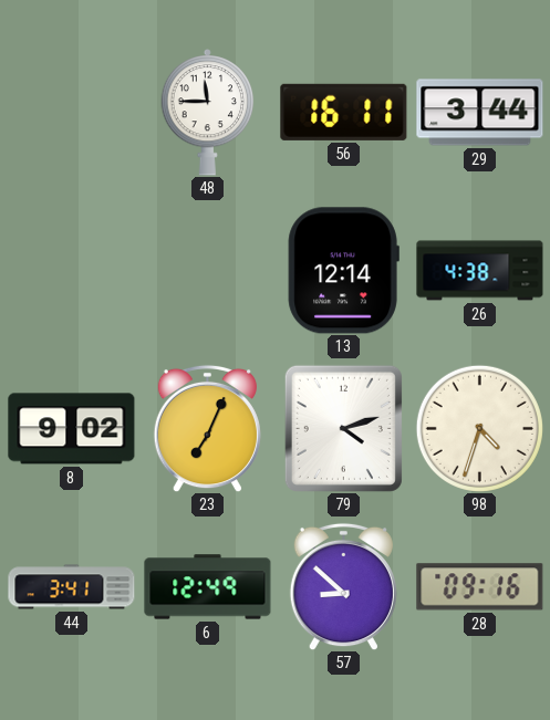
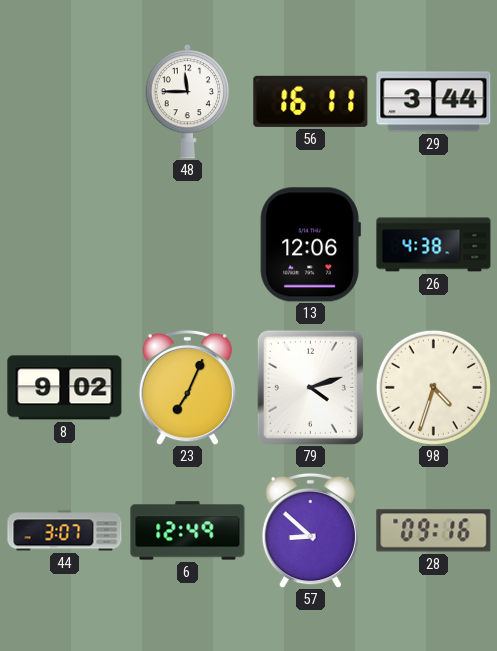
13: 12:14 -> 12:06
44: 3:41 -> 3:07
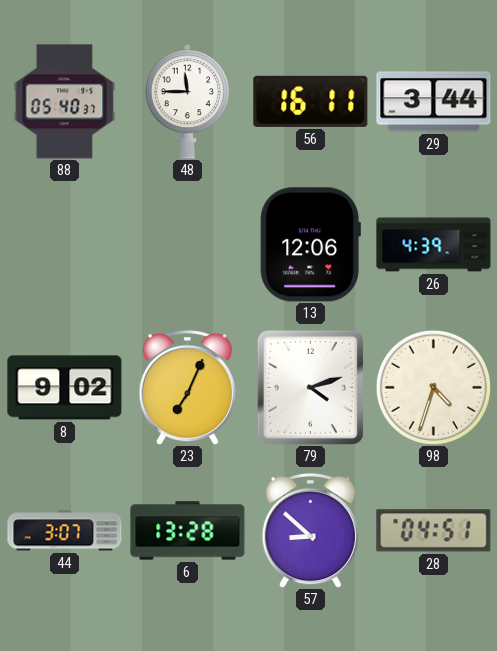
88: none -> 05:40
26: 4:38 -> 4:39
6: 12:49 -> 13:28
28: 09:16 -> 04:51
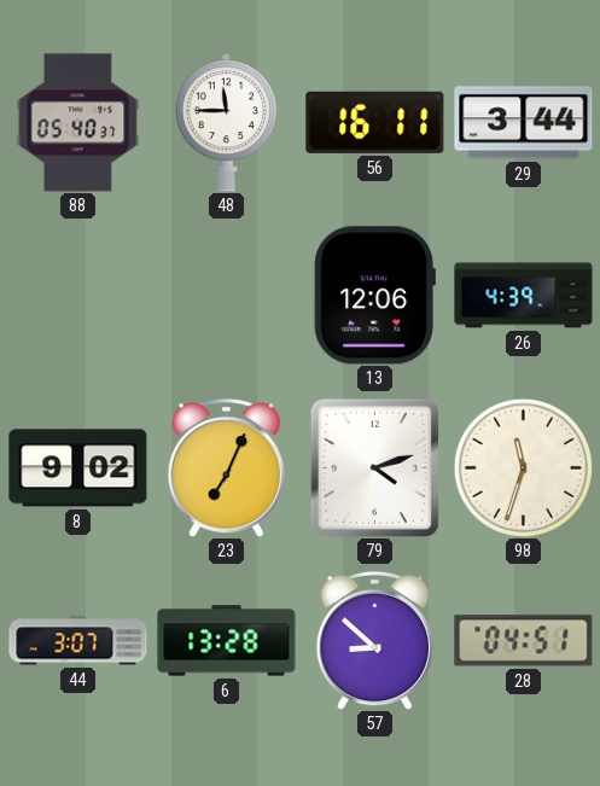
98: 4:33 -> 11:33
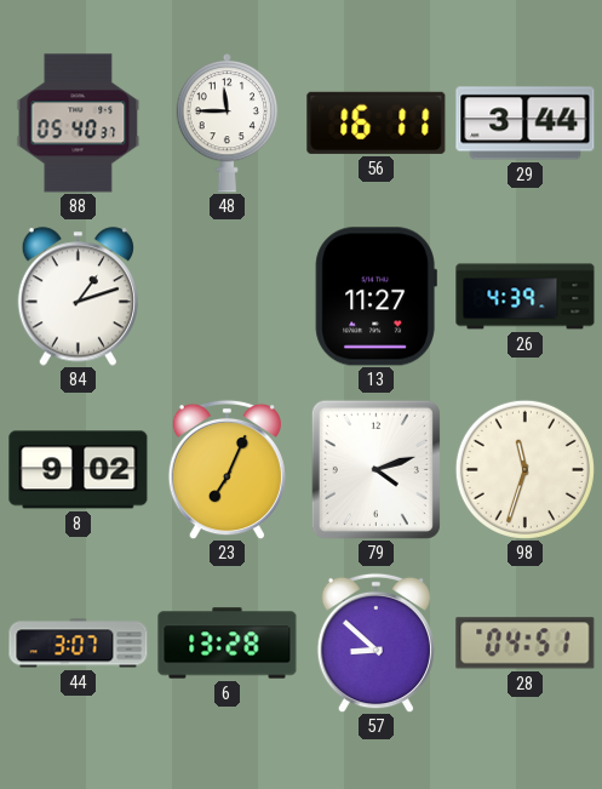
84: none -> 1:12
13: 12:06 -> 11:27
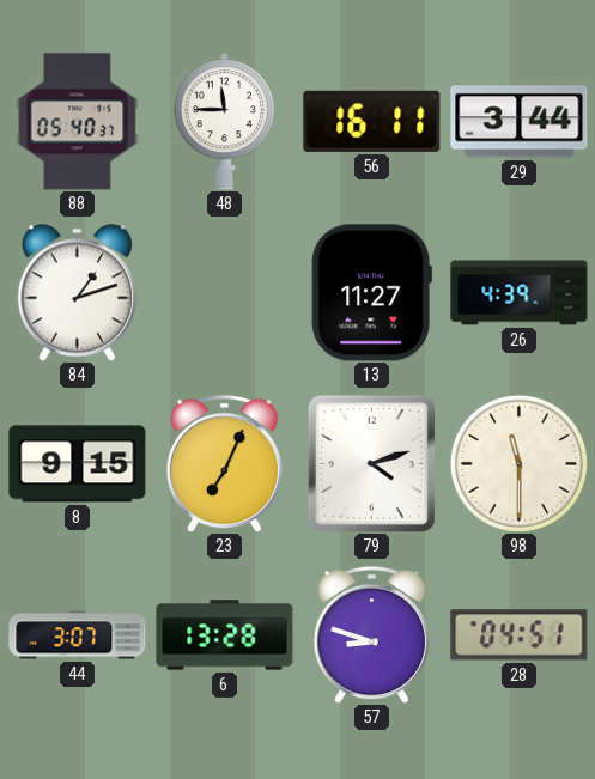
8: 9:02 -> 9:15
98: 11:33 -> 11:30
57: 8:52 -> 8:48
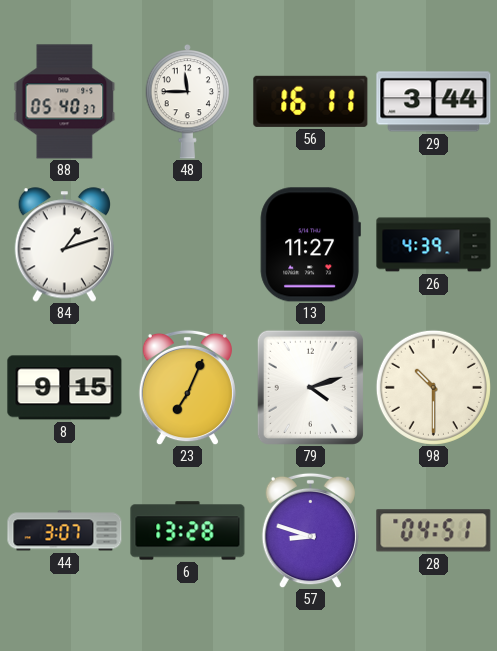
98: 11:30 -> 10:30
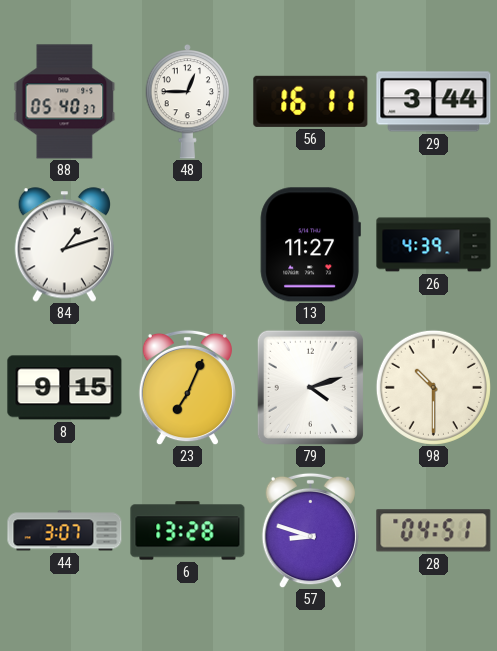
48: 11:45 -> 12:45
